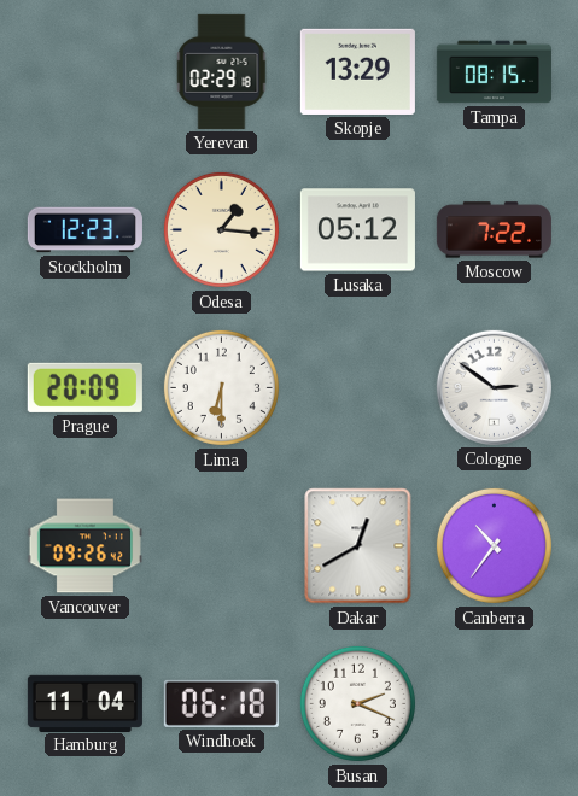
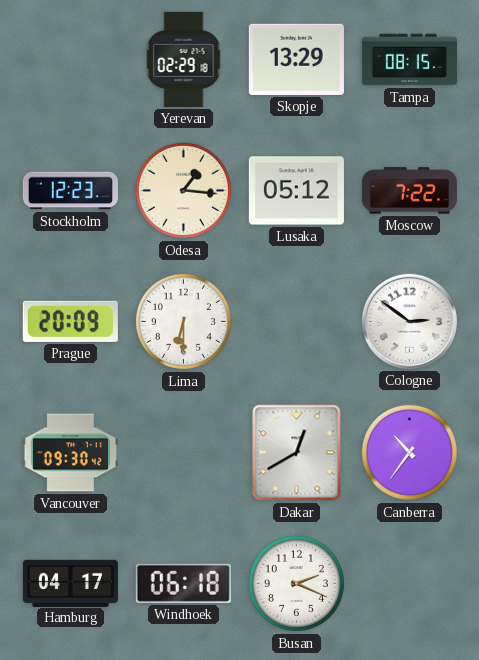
Vancouver: 09:26 -> 09:30
Hamburg: 11:04 -> 04:17
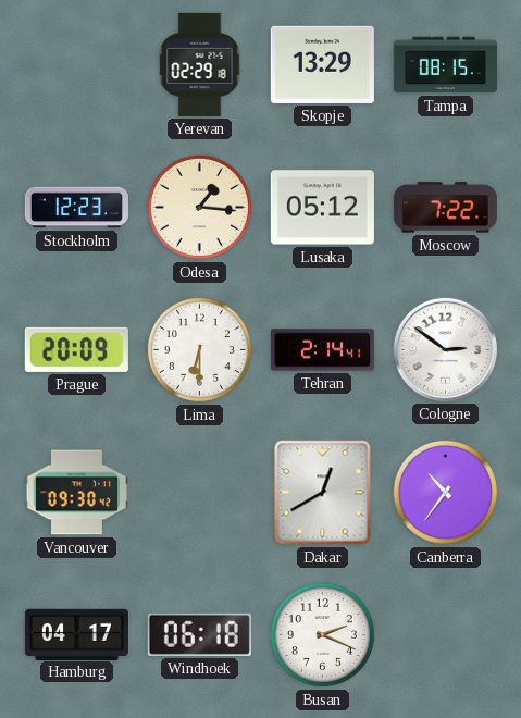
Tehran: none -> 2:14
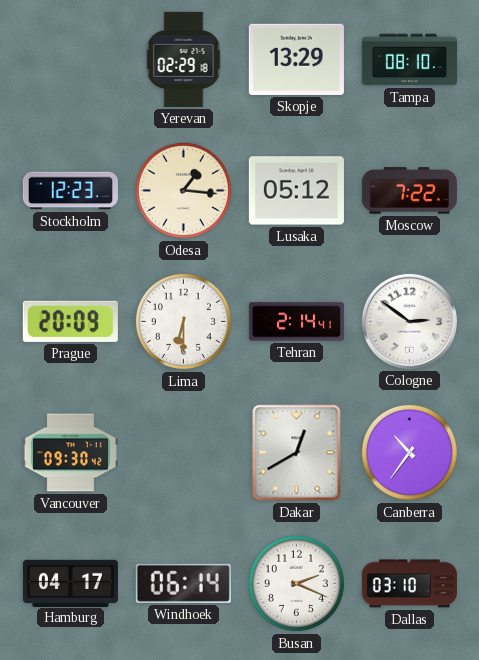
Tampa: 08:15 -> 08:10
Windhoek: 06:18 -> 06:14
Dallas: none -> 03:10
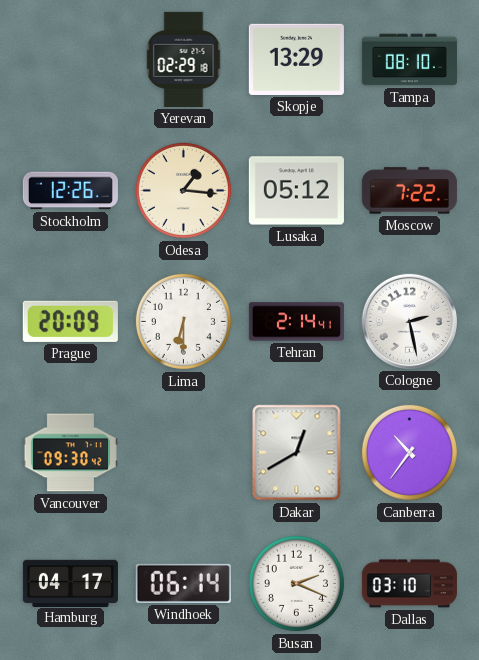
Stockholm: 12:23 -> 12:26
Cologne: 2:51 -> 2:28
